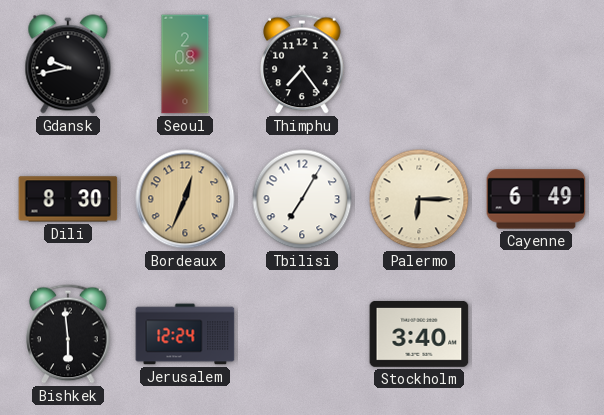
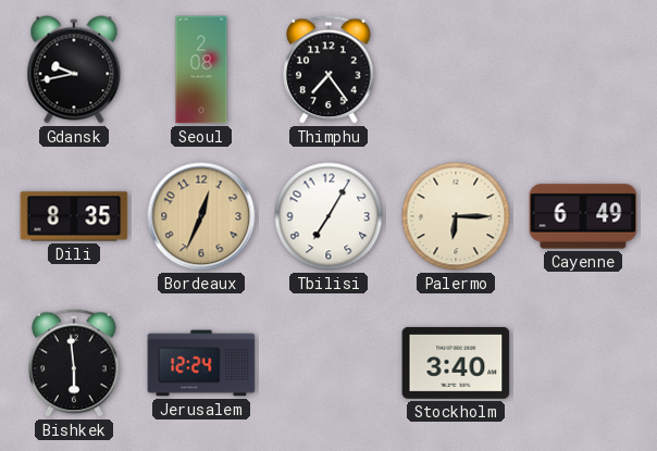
Dili: 8:30 -> 8:35
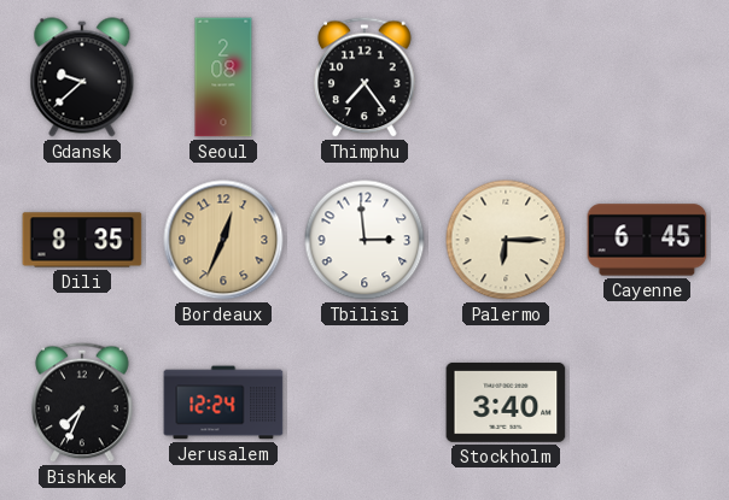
Gdansk: 9:43 -> 9:38
Tbilisi: 7:05 -> 2:59
Cayenne: 6:49 -> 6:45
Bishkek: 5:59 -> 7:34
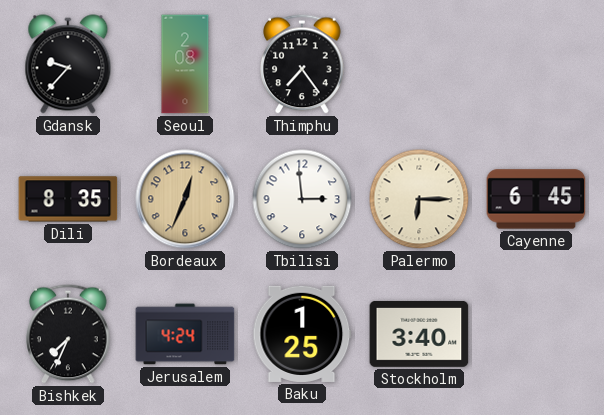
Gdansk: 9:38 -> 9:37
Jerusalem: 12:24 -> 4:24
Baku: none -> 1:25
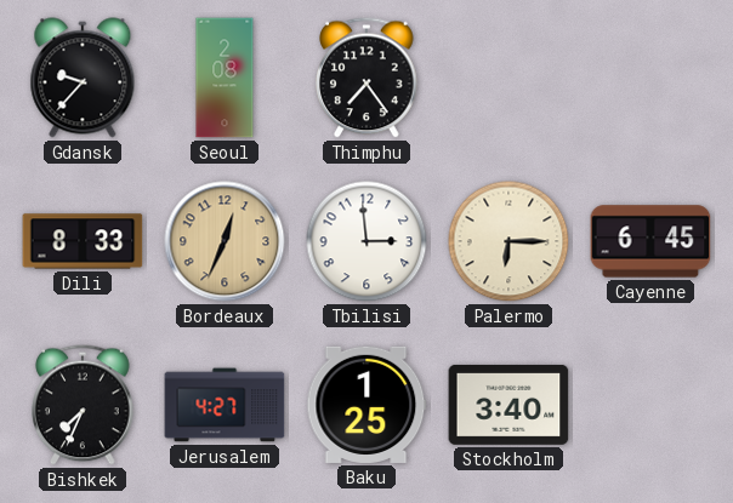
Dili: 8:35 -> 8:33
Jerusalem: 4:24 -> 4:27
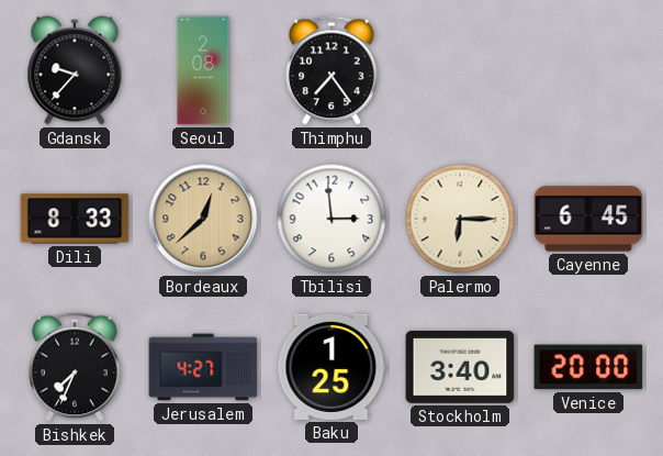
Bordeaux: 12:34 -> 12:38
Venice: none -> 20:00
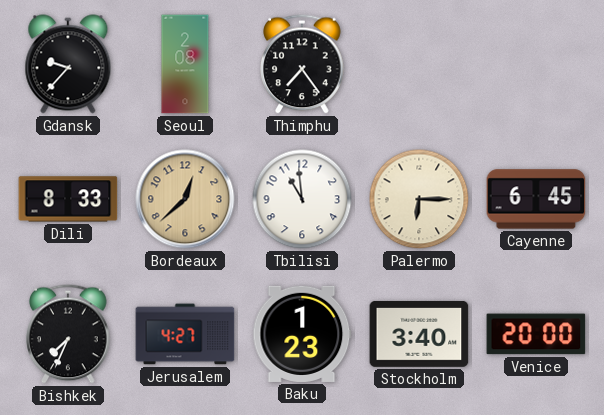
Tbilisi: 2:59 -> 10:59
Baku: 1:25 -> 1:23
